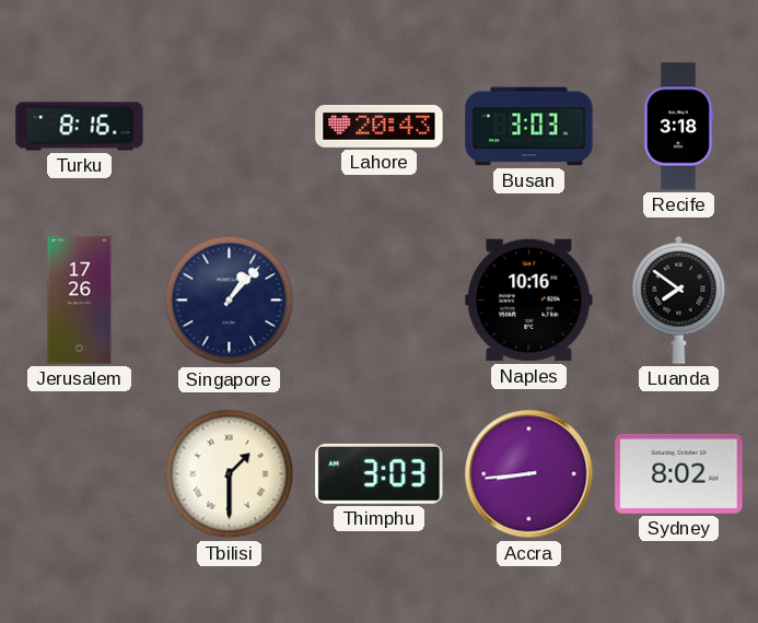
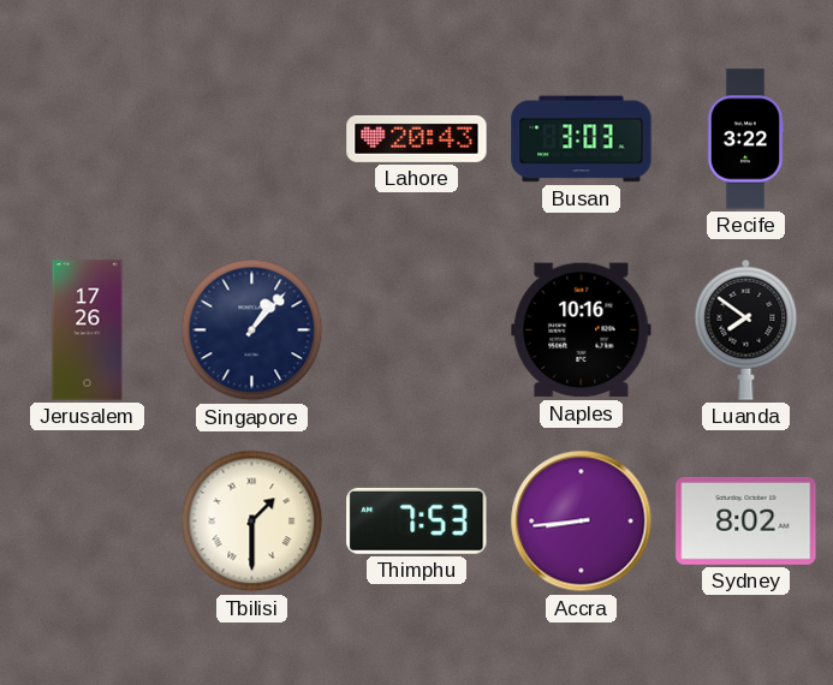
Turku: 8:16 -> none
Recife: 3:18 -> 3:22
Thimphu: 3:03 -> 7:53
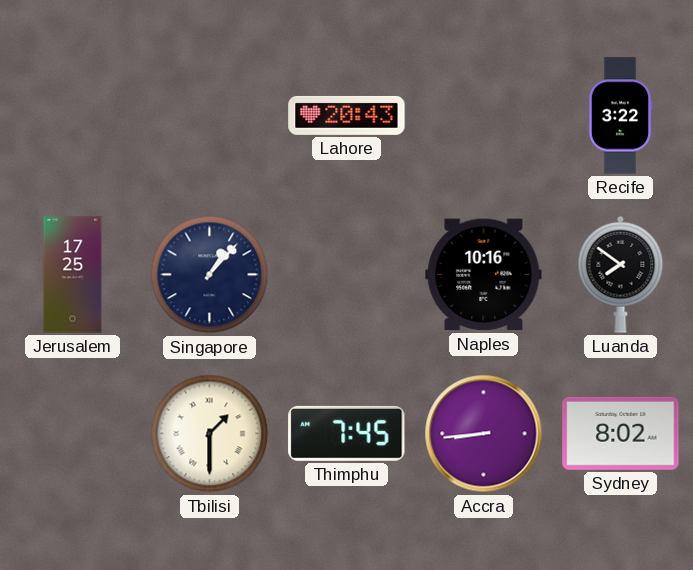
Busan: 3:03 -> none
Jerusalem: 17:26 -> 17:25
Thimphu: 7:53 -> 7:45
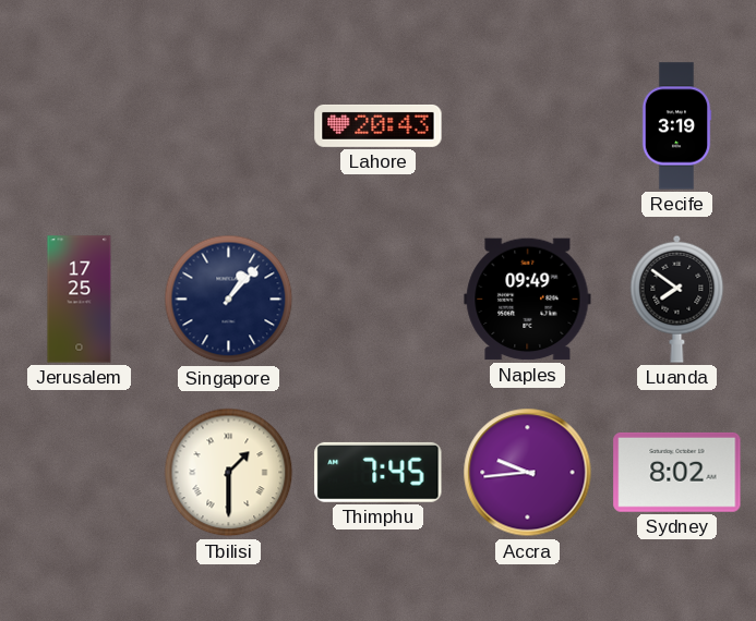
Recife: 3:22 -> 3:19
Naples: 10:16 -> 09:49
Accra: 8:44 -> 9:44
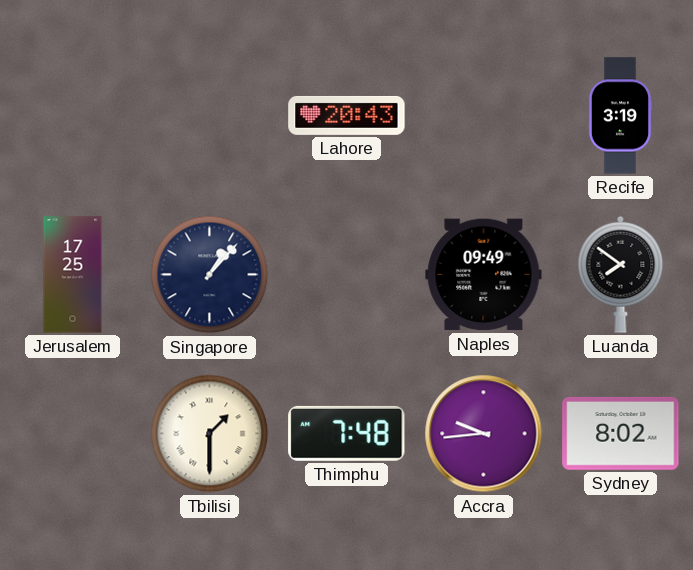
Thimphu: 7:45 -> 7:48
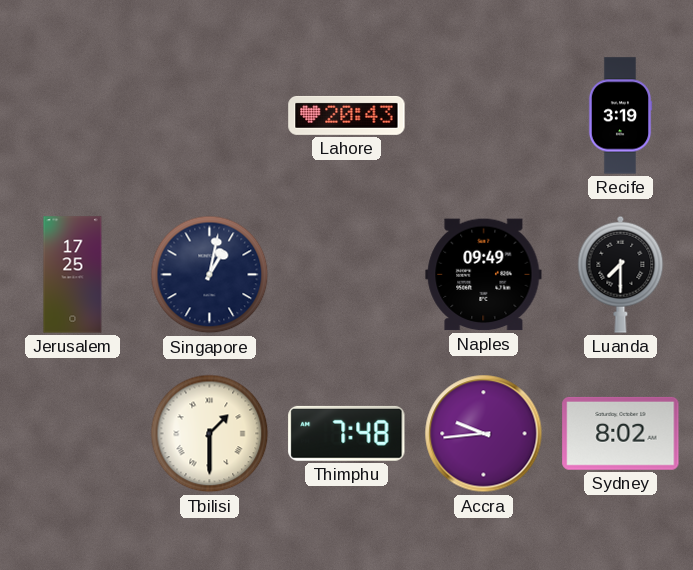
Singapore: 1:07 -> 1:02
Luanda: 7:51 -> 7:30
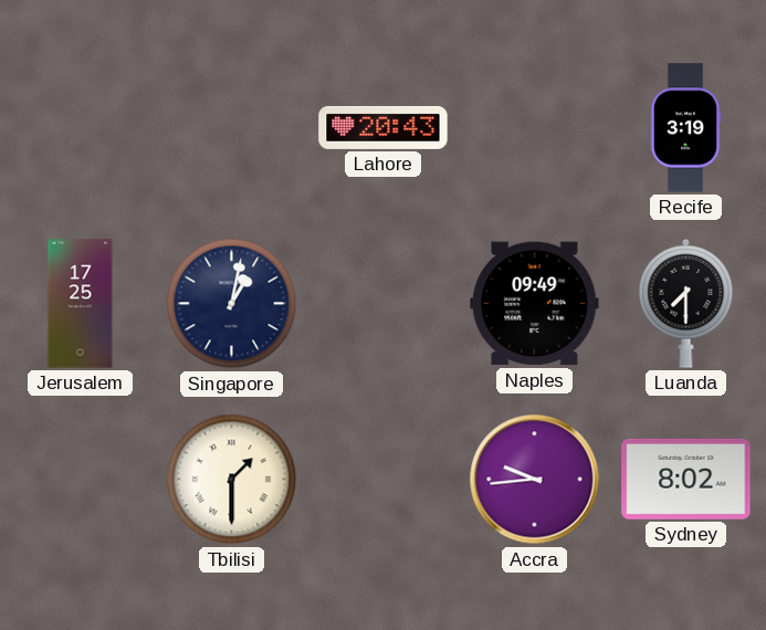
Thimphu: 7:48 -> none
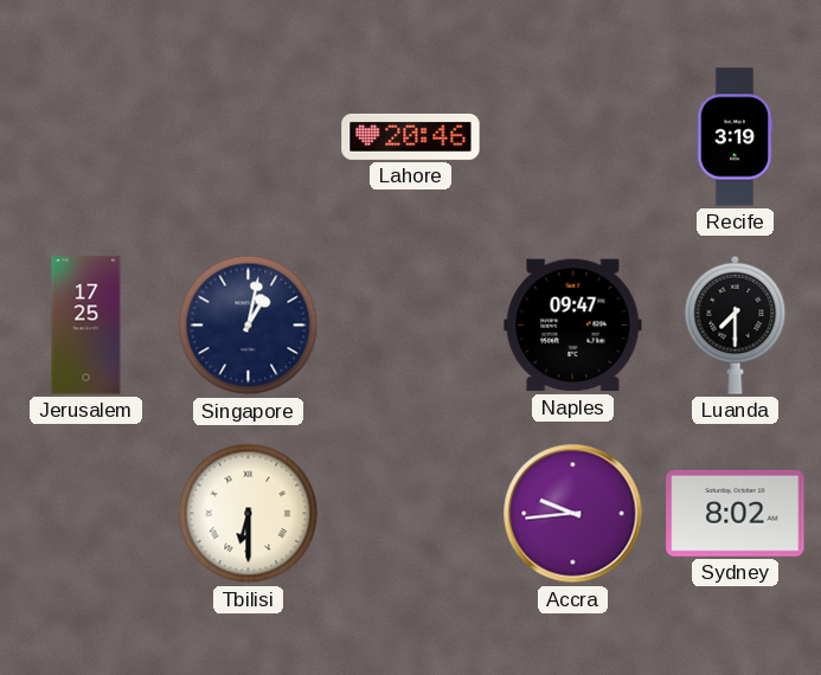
Lahore: 20:43 -> 20:46
Naples: 09:49 -> 09:47
Tbilisi: 1:30 -> 6:30
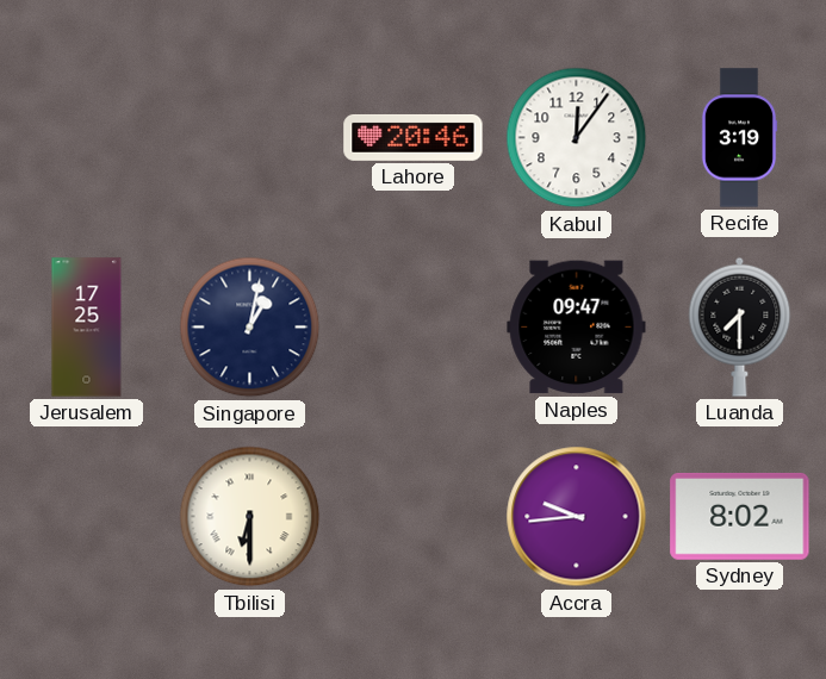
Kabul: none -> 12:06
